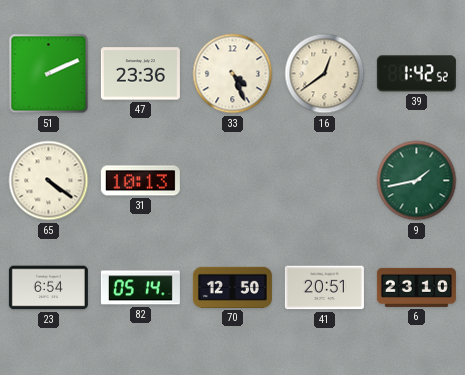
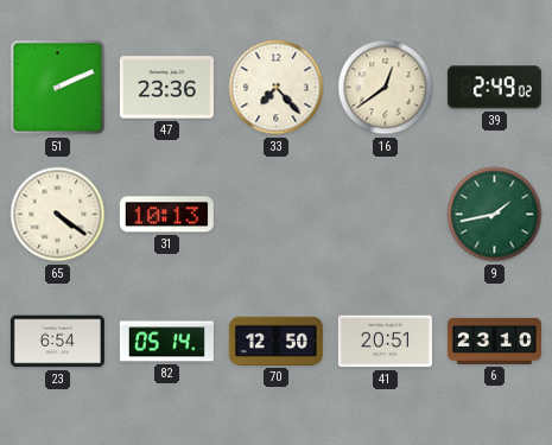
33: 4:26 -> 7:23
39: 1:42 -> 2:49
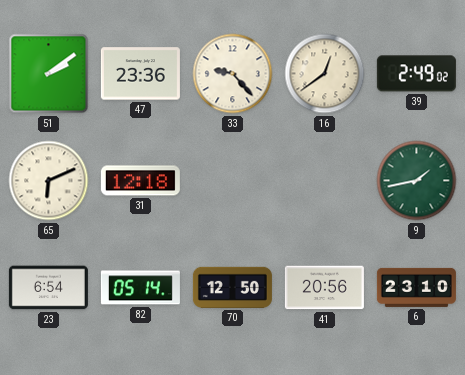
51: 2:11 -> 2:09
33: 7:23 -> 9:23
65: 4:21 -> 6:11
31: 10:13 -> 12:18
41: 20:51 -> 20:56
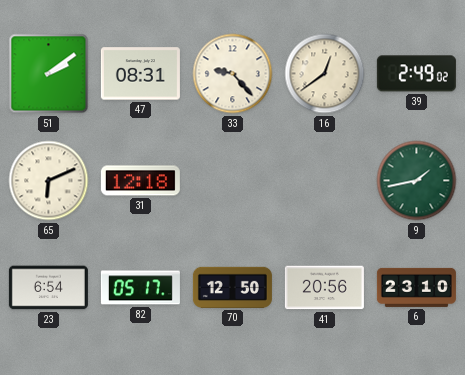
47: 23:36 -> 08:31
82: 05:14 -> 05:17
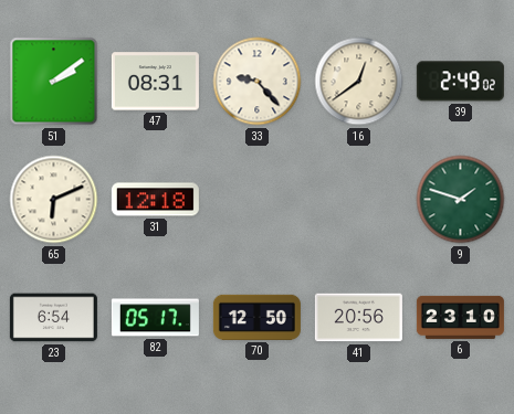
9: 1:43 -> 1:48
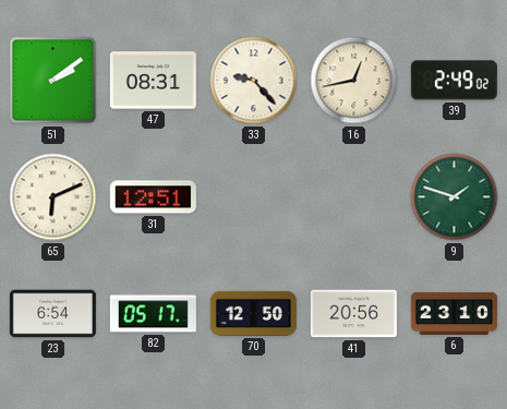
16: 12:39 -> 12:43
31: 12:18 -> 12:51
